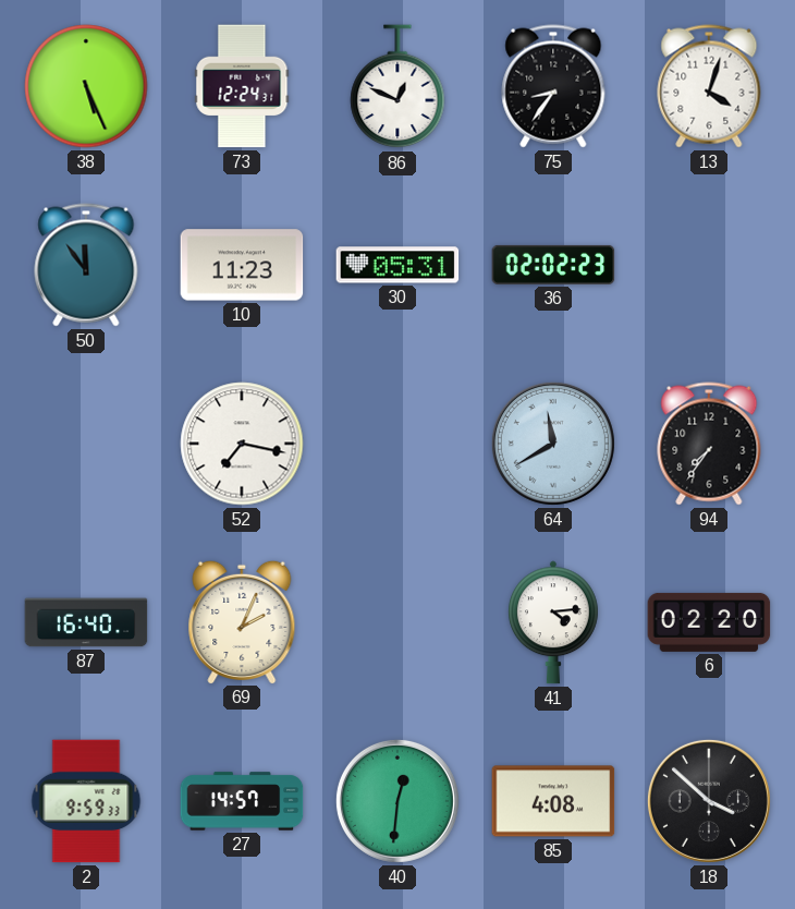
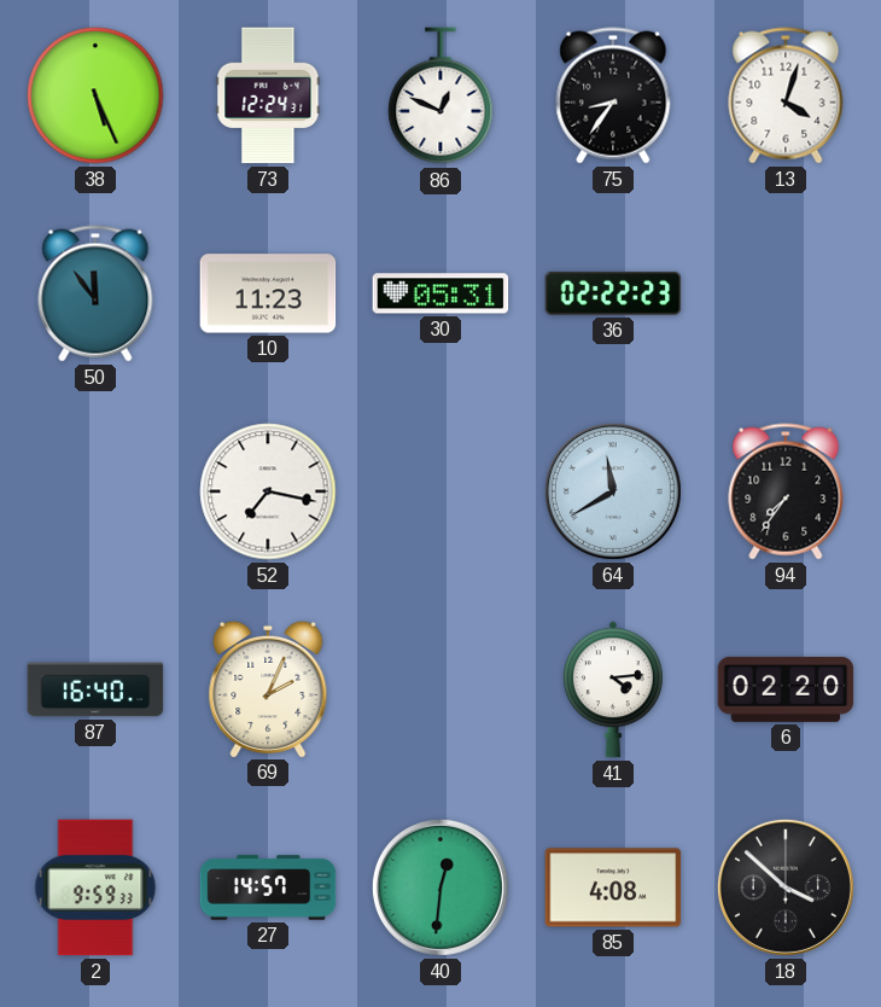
36: 02:02 -> 02:22
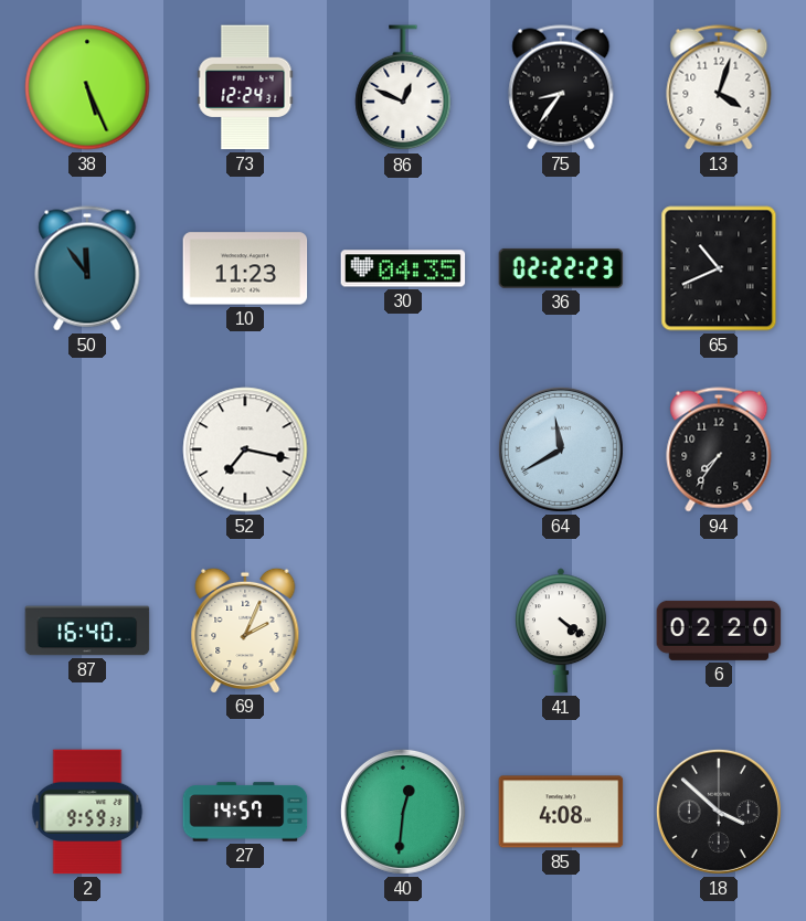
30: 05:31 -> 04:35
65: none -> 10:41
41: 4:14 -> 4:21
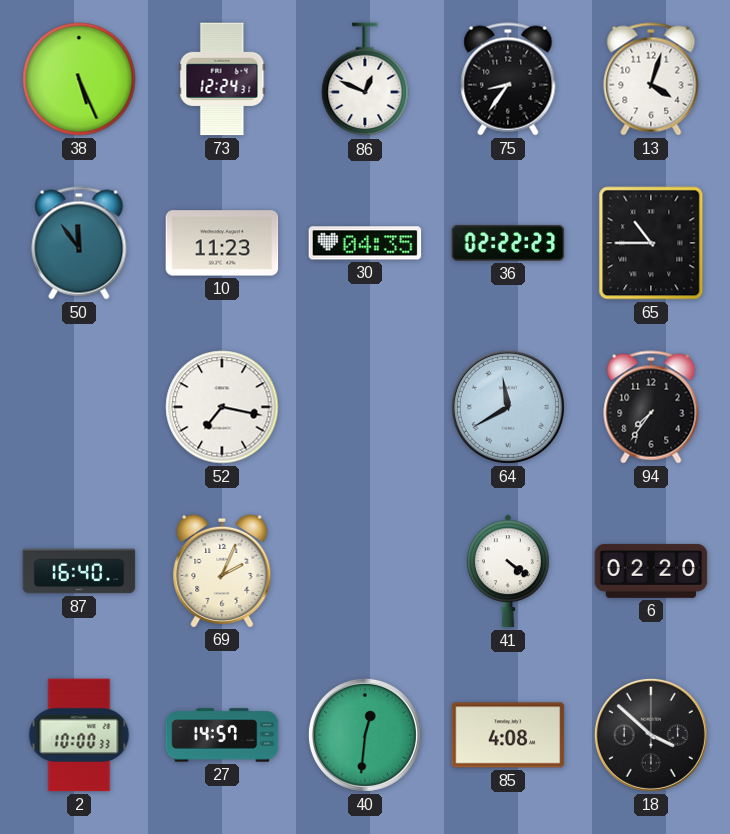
65: 10:41 -> 10:45
2: 9:59 -> 10:00
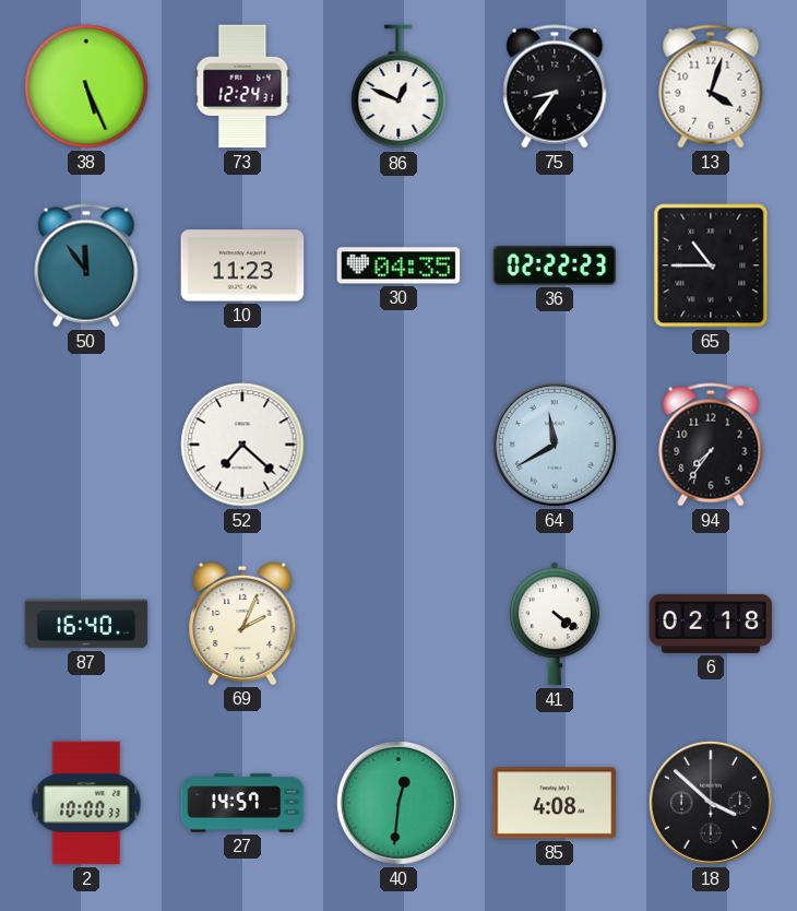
52: 7:17 -> 7:22
6: 02:20 -> 02:18
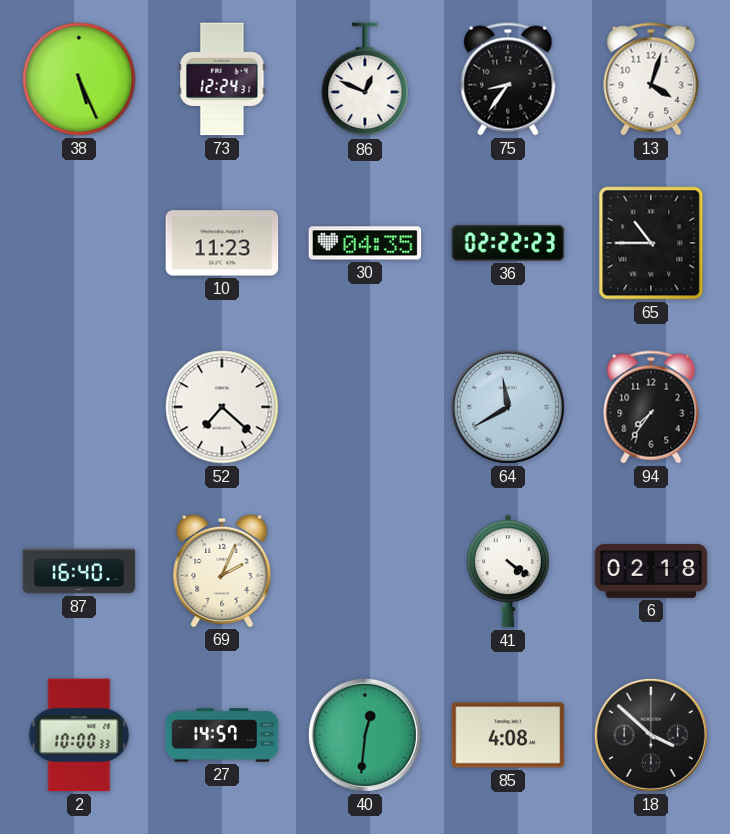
50: 11:54 -> none
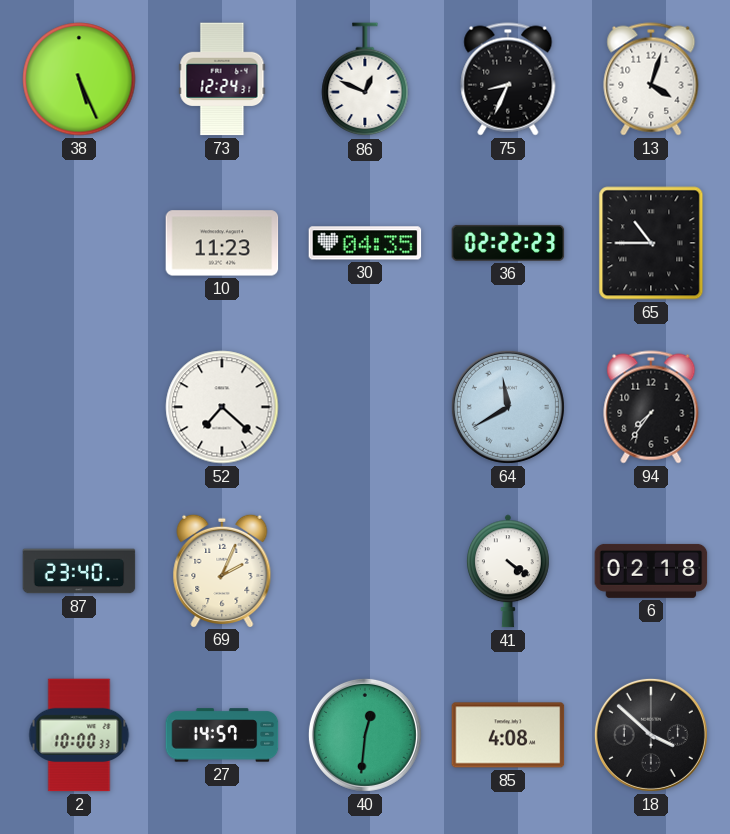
75: 8:36 -> 8:34
87: 16:40 -> 23:40
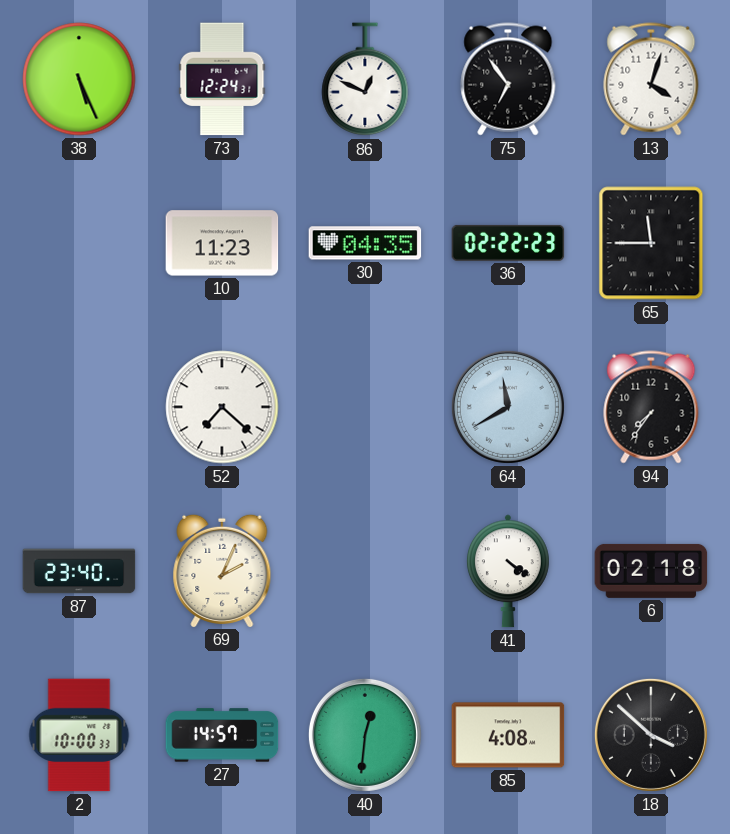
75: 8:34 -> 6:54
65: 10:45 -> 11:45
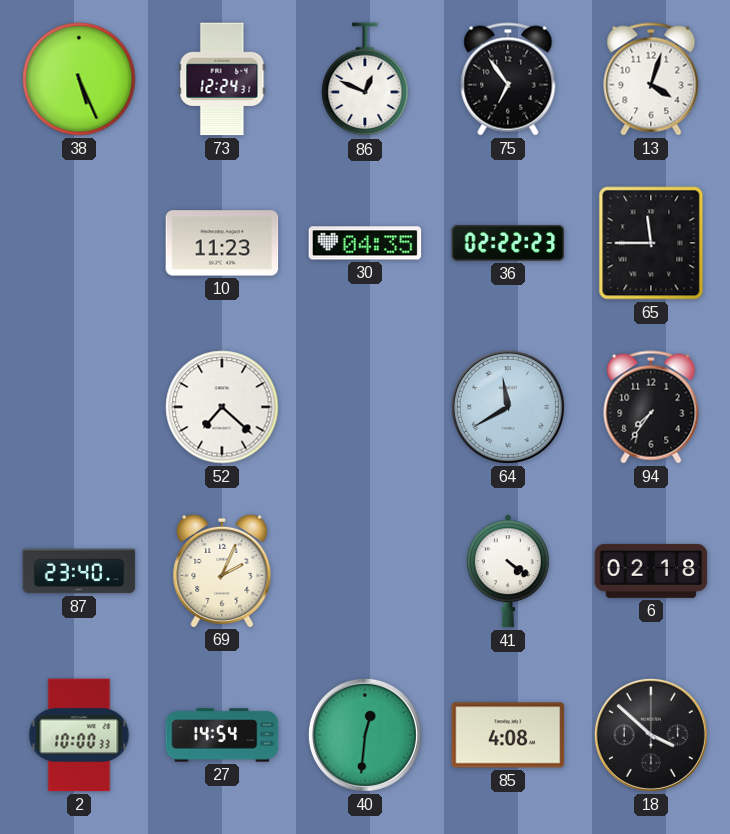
27: 14:57 -> 14:54
